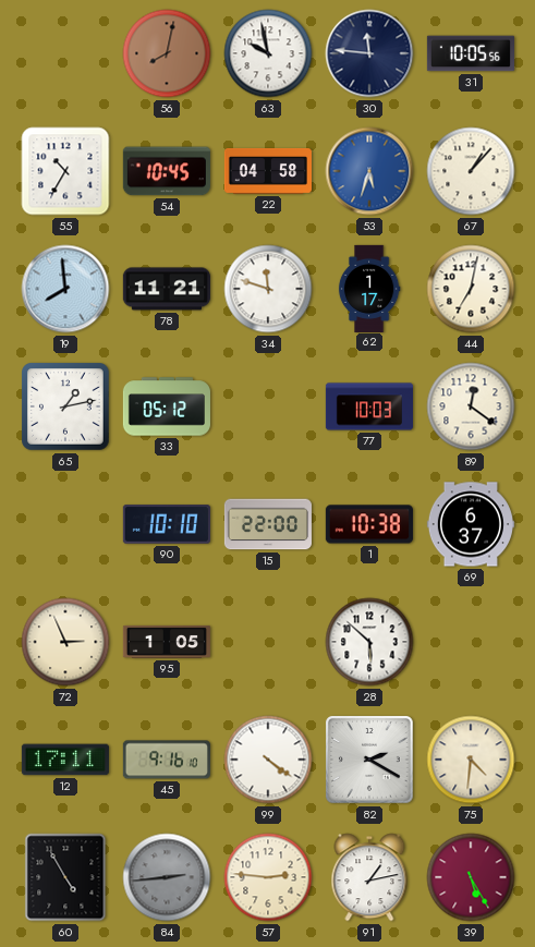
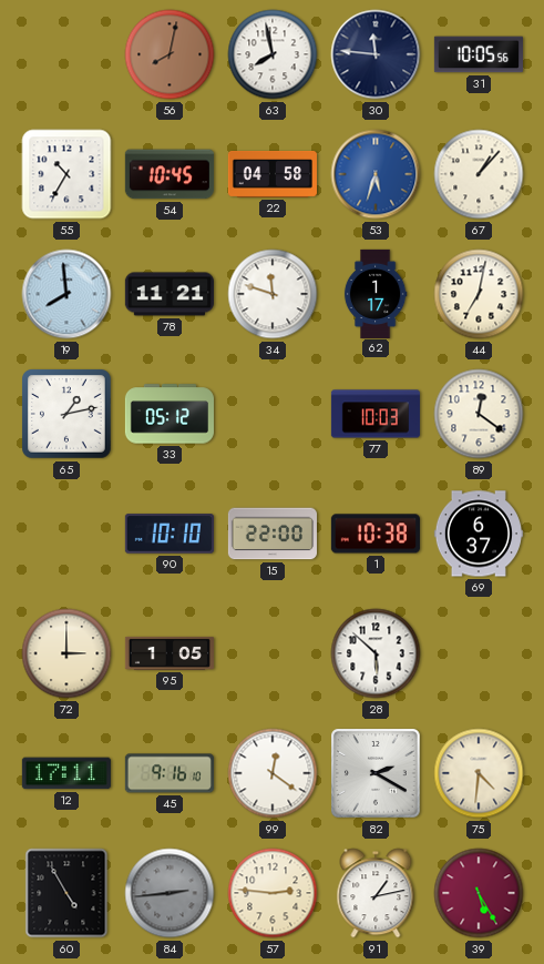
63: 9:58 -> 7:58
72: 2:56 -> 3:00
99: 4:21 -> 12:21
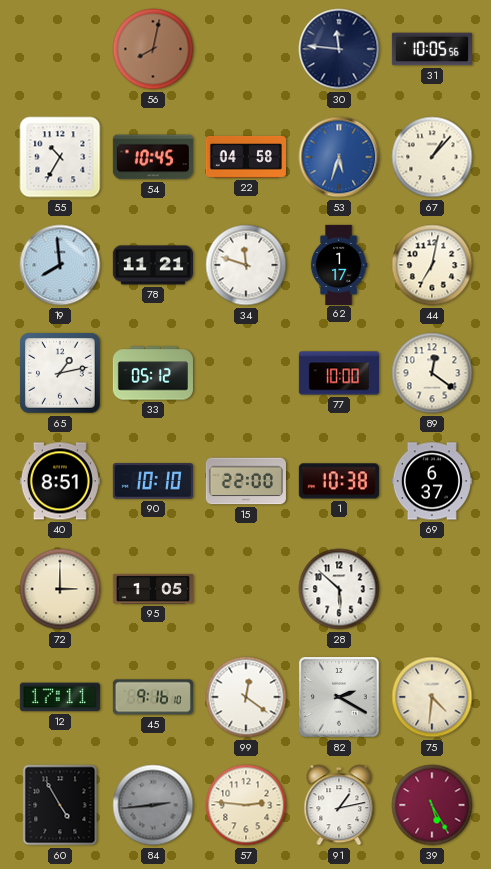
63: 7:58 -> none
77: 10:03 -> 10:00
40: none -> 8:51
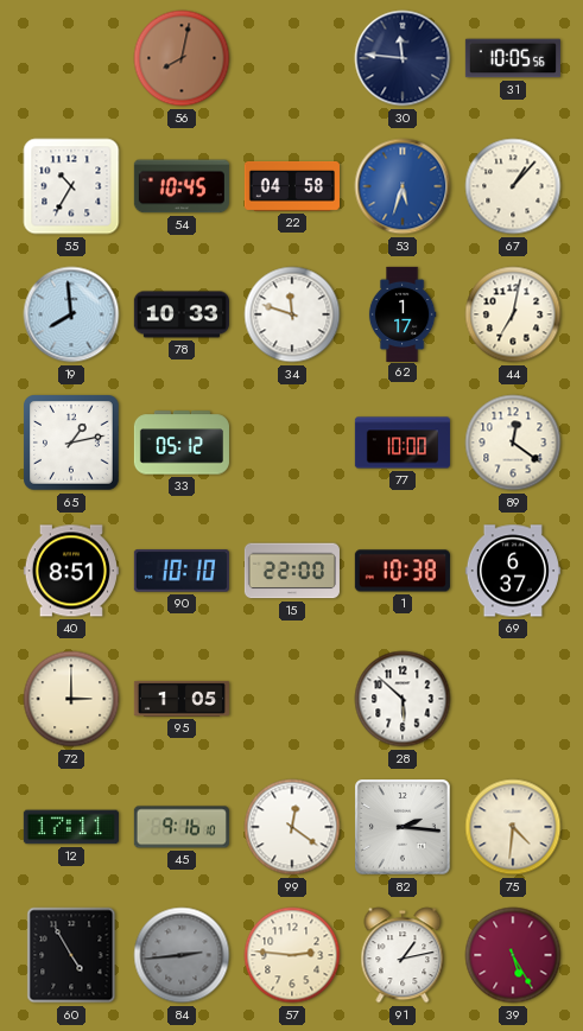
78: 11:21 -> 10:33
82: 2:20 -> 2:16
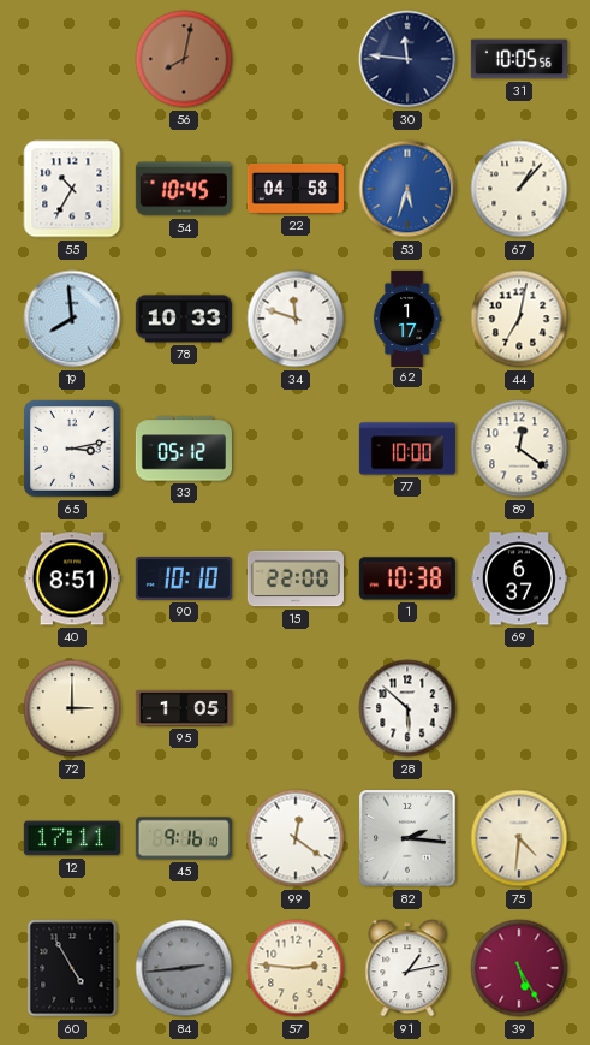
65: 1:13 -> 3:13
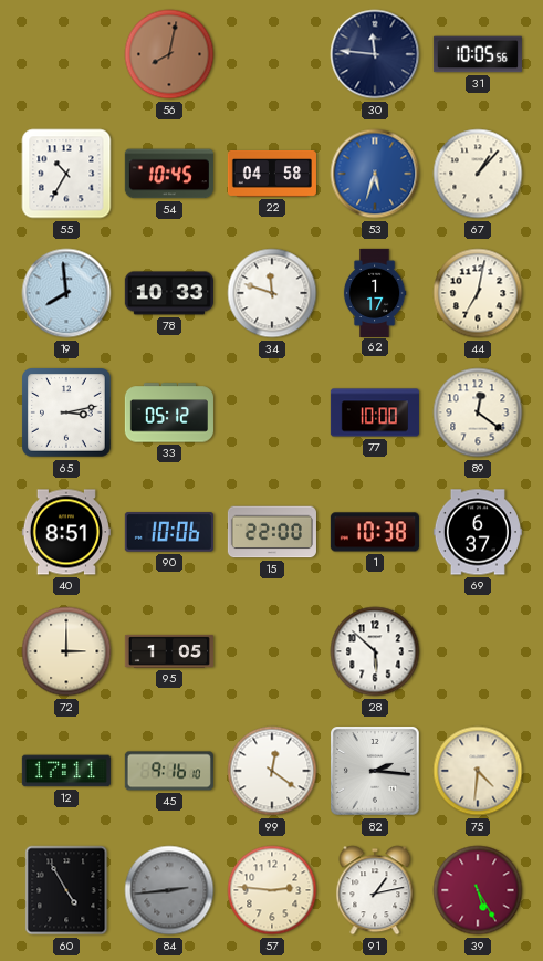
90: 10:10 -> 10:06
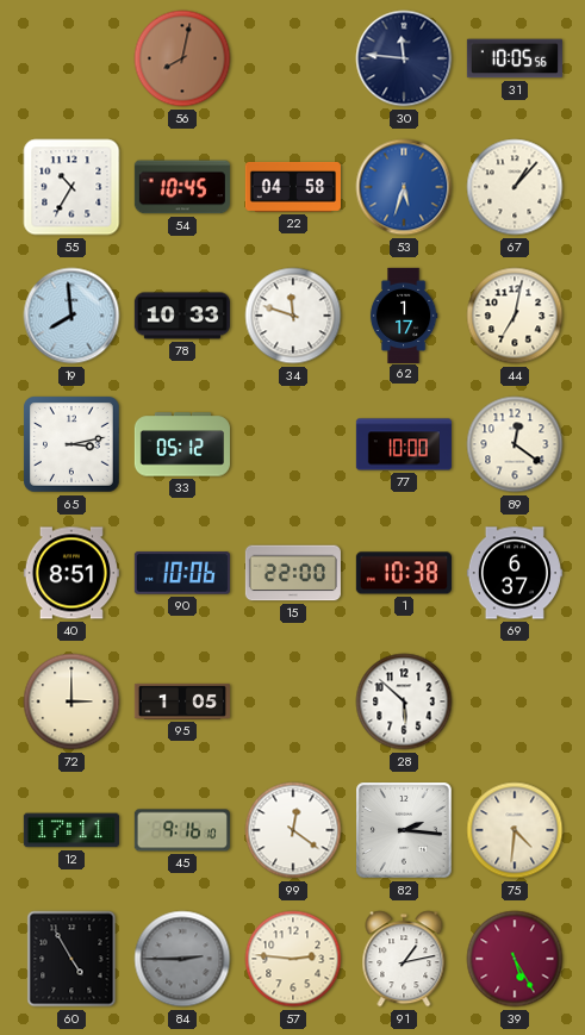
84: 2:44 -> 2:45
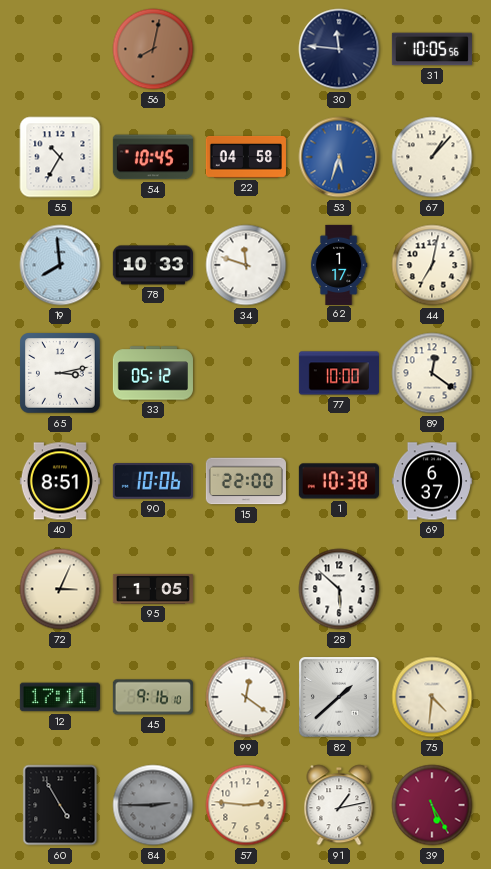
72: 3:00 -> 3:04
82: 2:16 -> 1:38
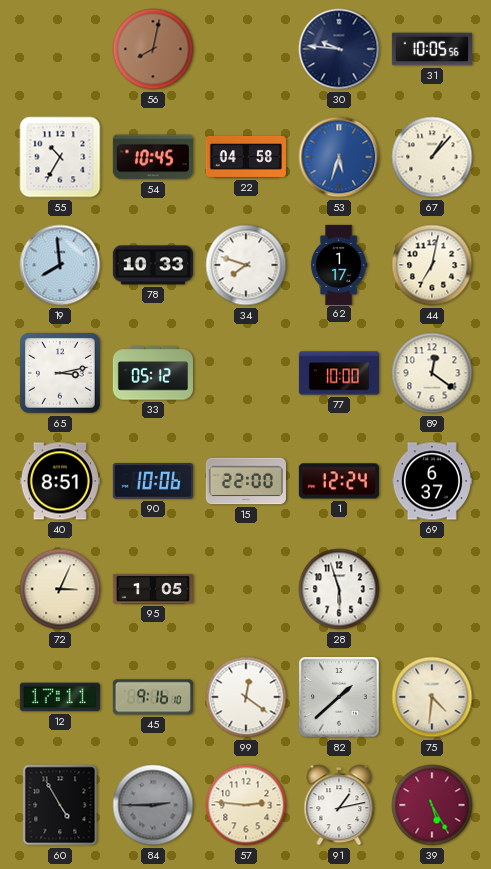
30: 11:46 -> 9:46
34: 11:48 -> 7:48
1: 10:38 -> 12:24
28: 5:52 -> 5:57
